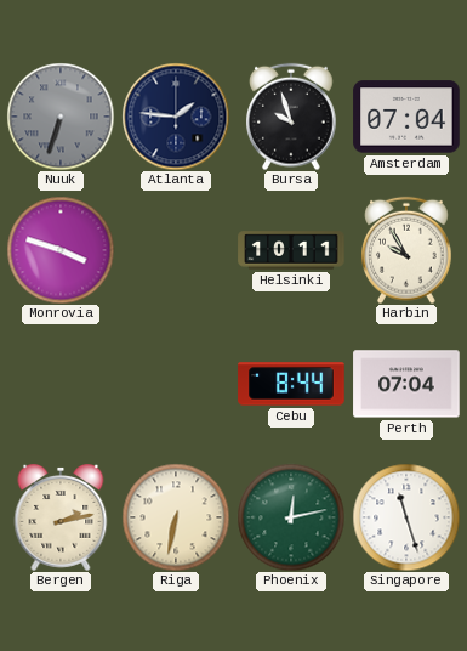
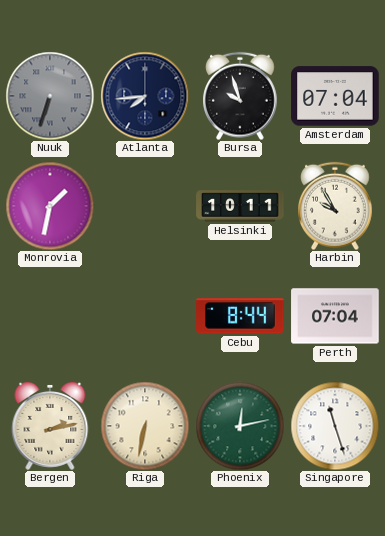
Atlanta: 1:46 -> 7:44
Monrovia: 3:48 -> 1:32
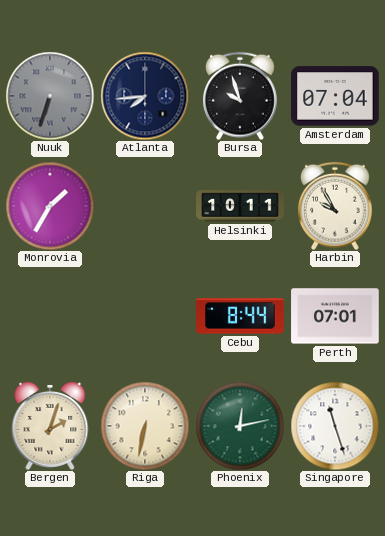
Monrovia: 1:32 -> 1:35
Perth: 07:04 -> 07:01
Bergen: 2:13 -> 2:03
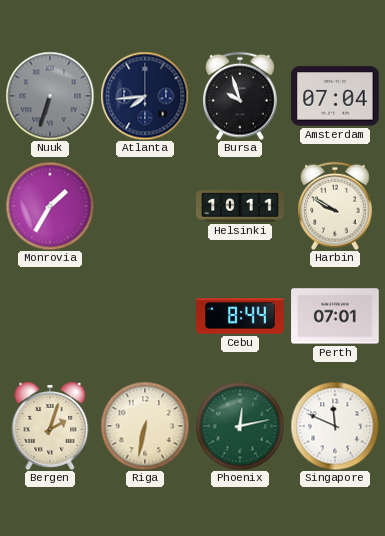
Harbin: 9:55 -> 9:50
Singapore: 11:27 -> 11:49
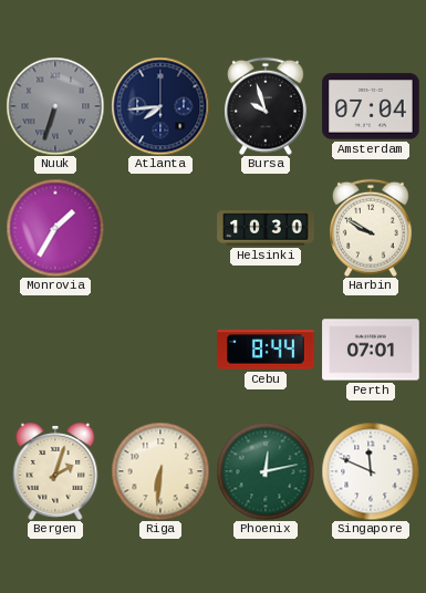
Helsinki: 10:11 -> 10:30
Riga: 6:32 -> 6:31
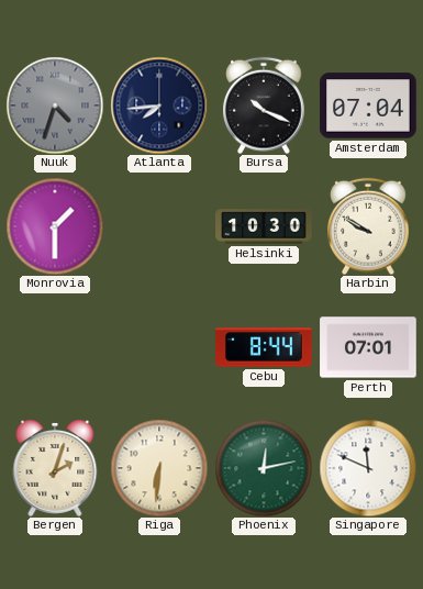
Nuuk: 6:33 -> 4:33
Bursa: 9:57 -> 10:19
Monrovia: 1:35 -> 1:30
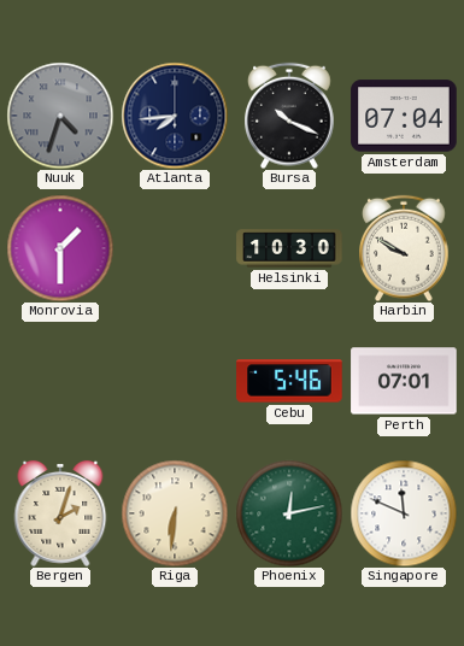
Cebu: 8:44 -> 5:46
